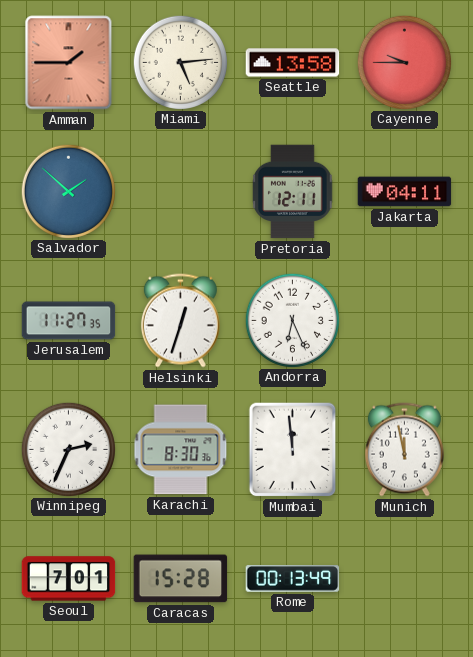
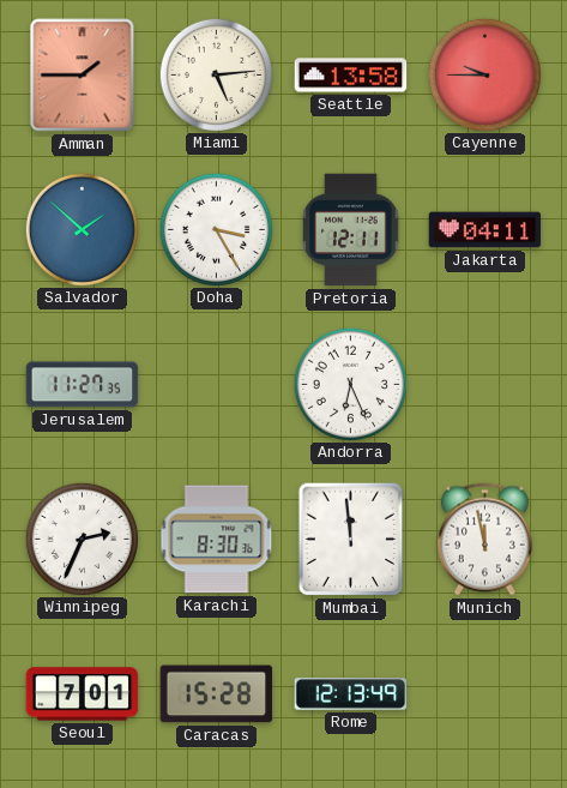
Doha: none -> 3:25
Helsinki: 12:33 -> none
Rome: 00:13 -> 12:13
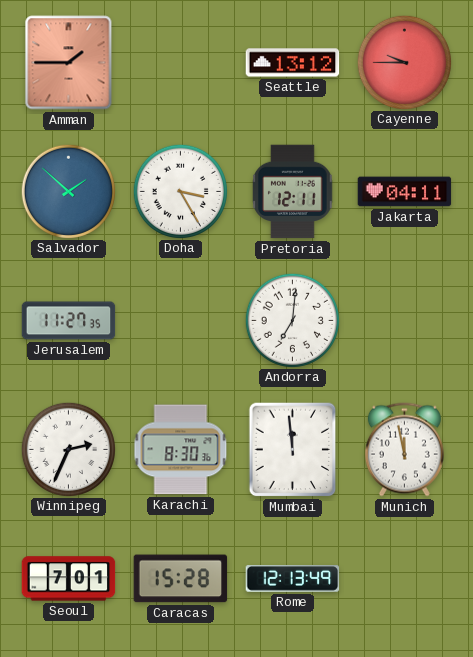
Miami: 5:14 -> none
Seattle: 13:58 -> 13:12
Andorra: 6:26 -> 7:01
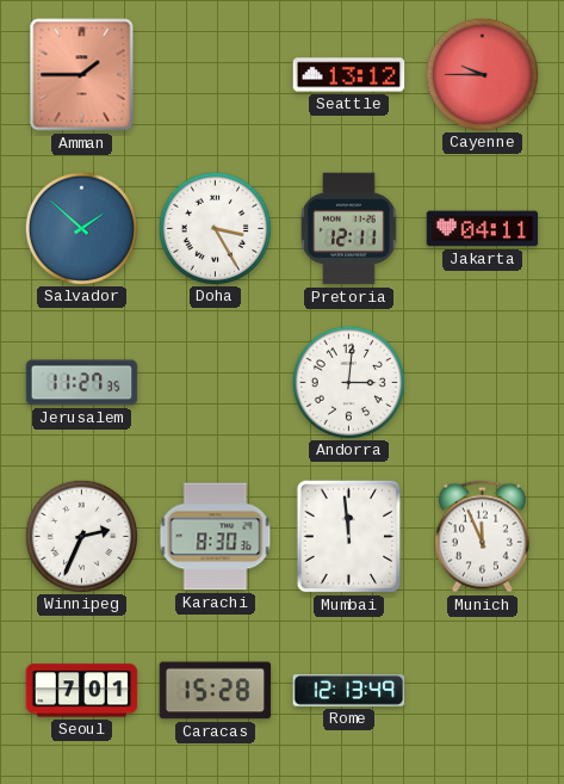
Andorra: 7:01 -> 3:01
Munich: 11:58 -> 11:56
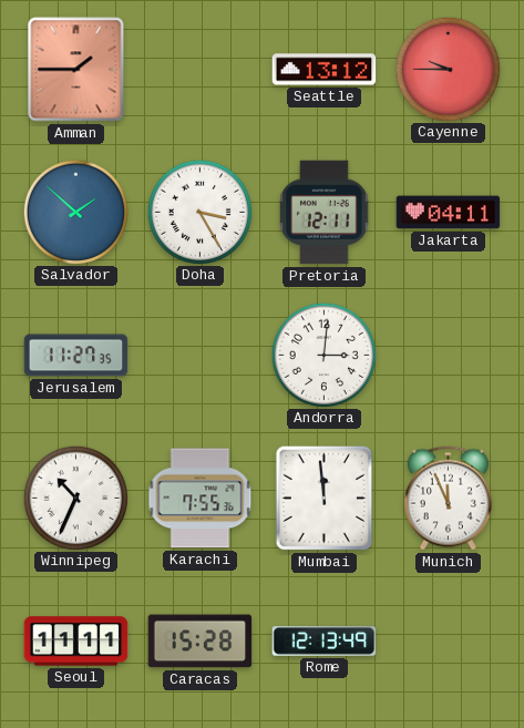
Winnipeg: 2:34 -> 10:34
Karachi: 8:30 -> 7:55
Seoul: 7:01 -> 11:11
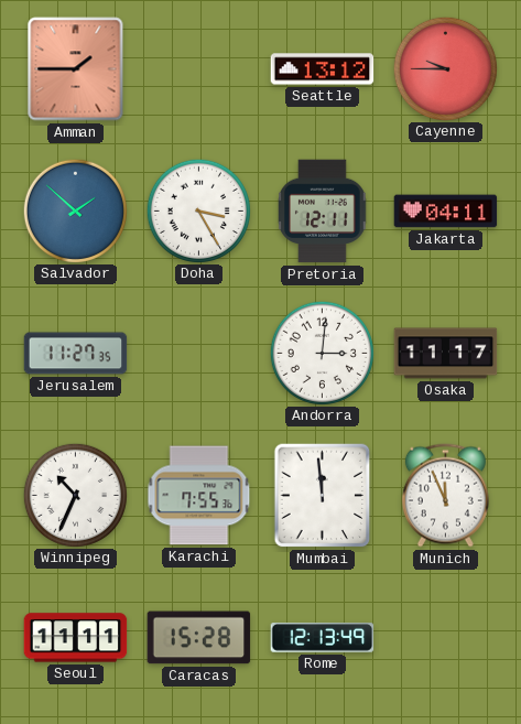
Osaka: none -> 11:17
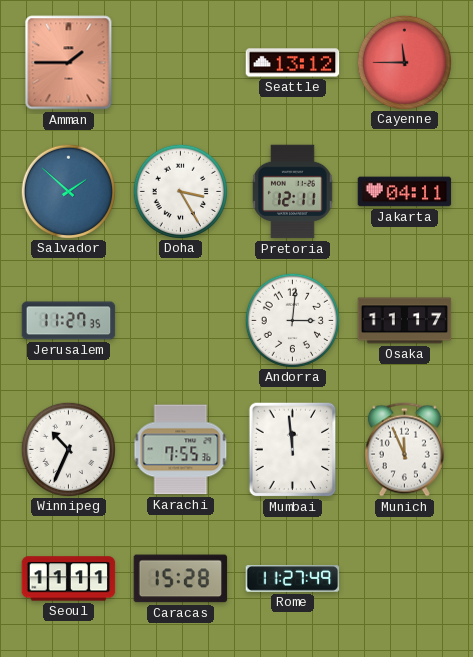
Cayenne: 9:45 -> 11:45
Rome: 12:13 -> 11:27
